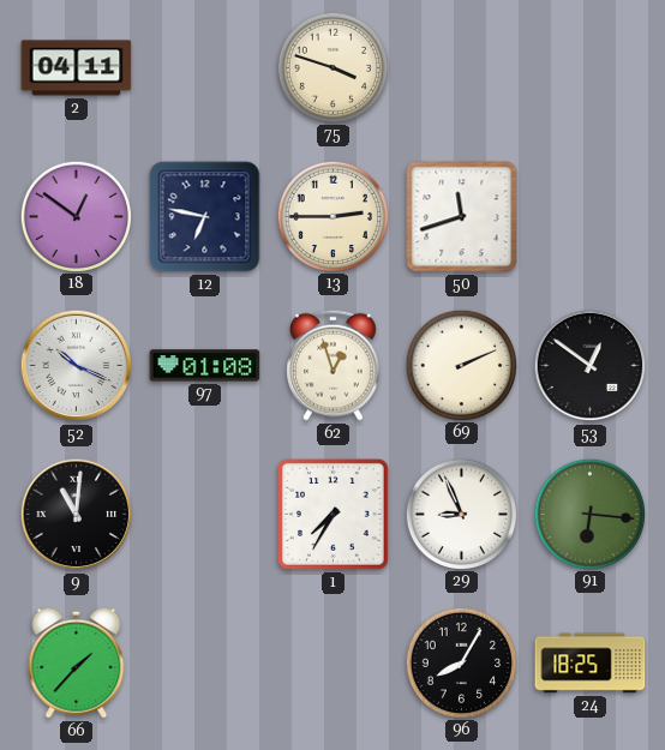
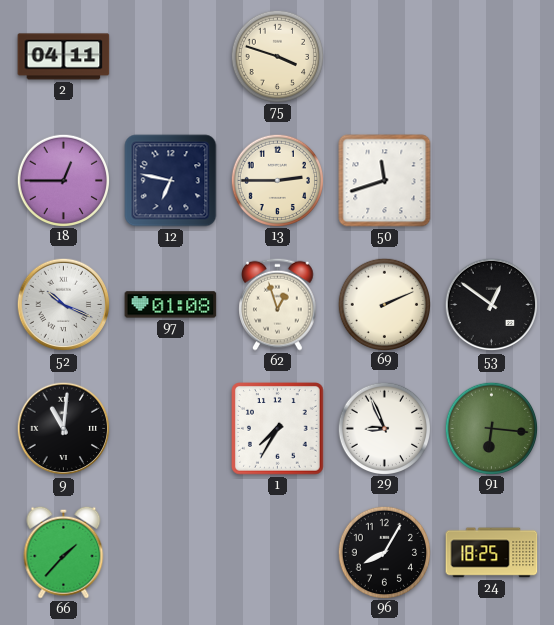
18: 12:51 -> 12:45
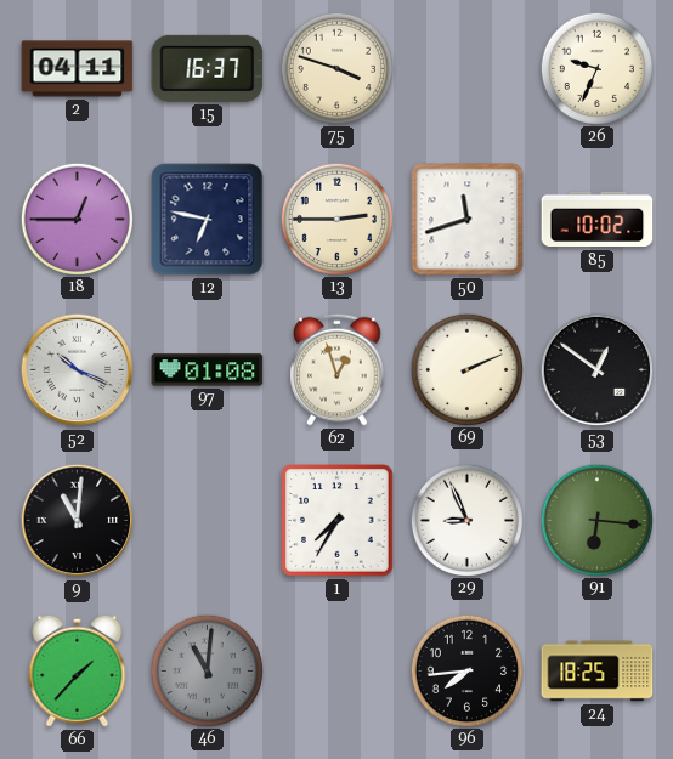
15: none -> 16:37
26: none -> 9:34
85: none -> 10:02
46: none -> 11:01
96: 8:05 -> 7:44
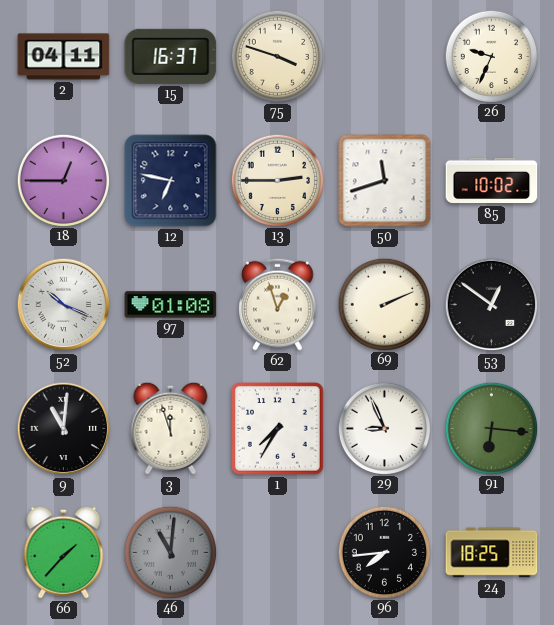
3: none -> 11:57
